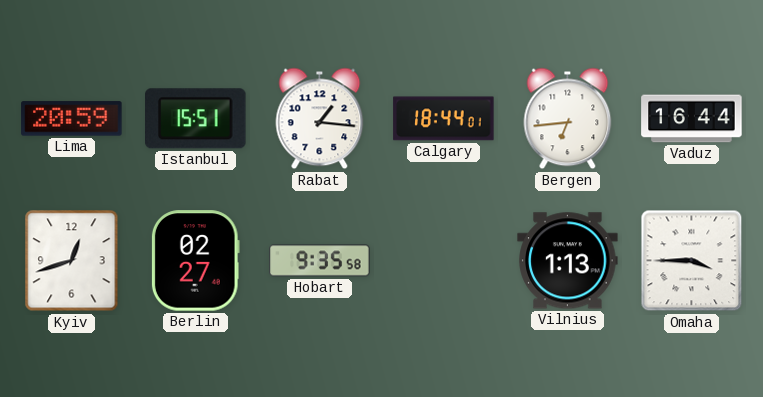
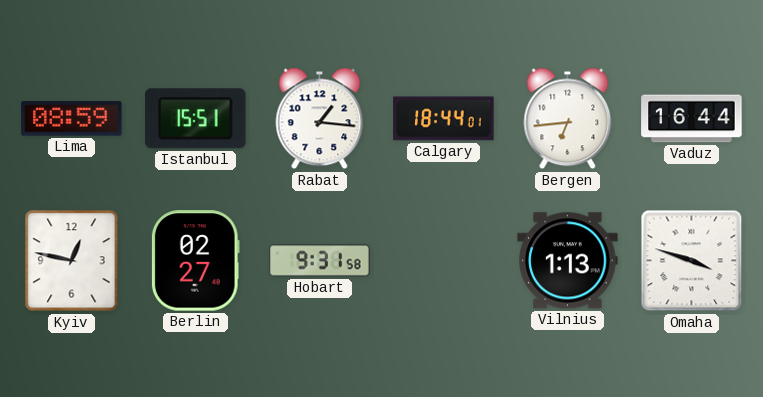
Lima: 20:59 -> 08:59
Kyiv: 12:42 -> 12:47
Hobart: 9:35 -> 9:31
Omaha: 3:45 -> 3:48
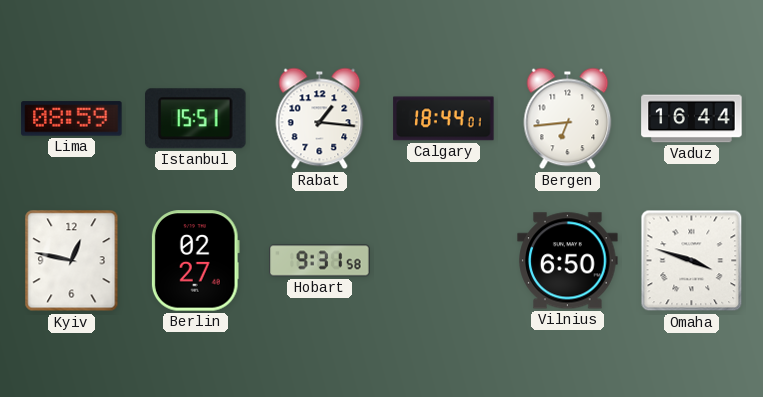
Vilnius: 1:13 -> 6:50
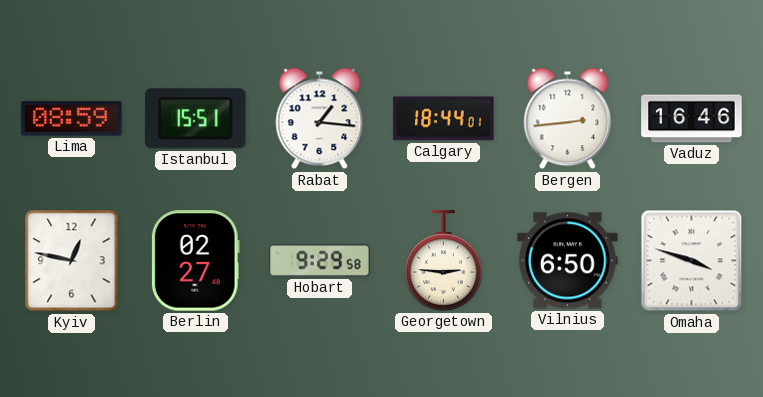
Bergen: 6:44 -> 2:44
Vaduz: 16:44 -> 16:46
Hobart: 9:31 -> 9:29
Georgetown: none -> 2:46
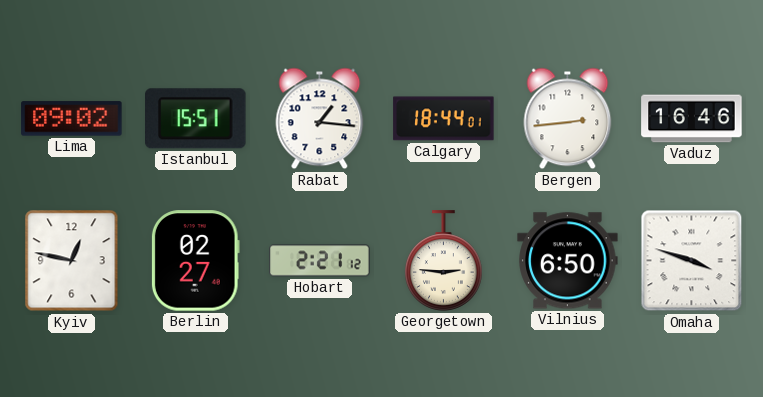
Lima: 08:59 -> 09:02
Hobart: 9:29 -> 2:21
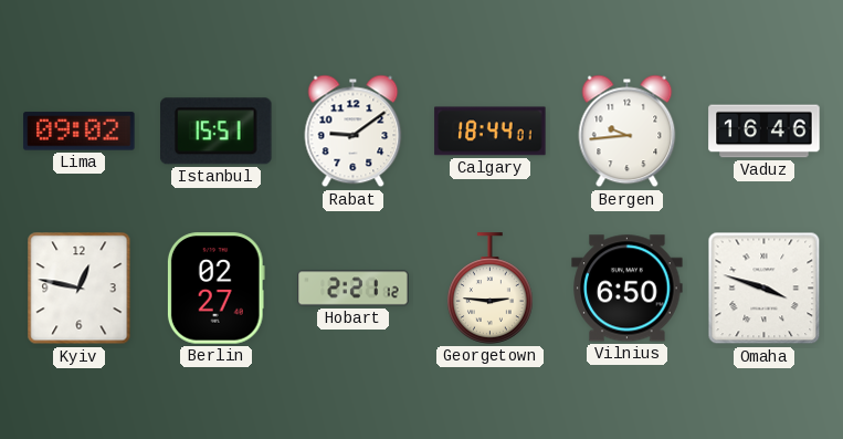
Rabat: 1:16 -> 9:09
Bergen: 2:44 -> 9:44
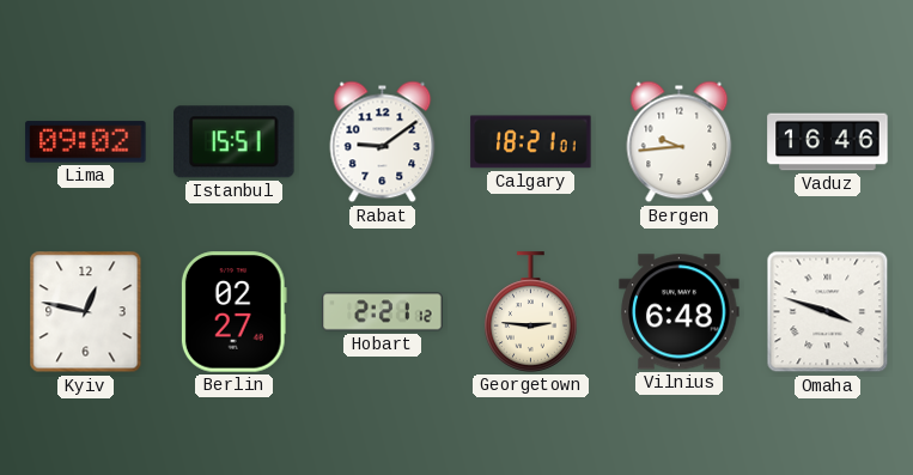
Calgary: 18:44 -> 18:21
Vilnius: 6:50 -> 6:48
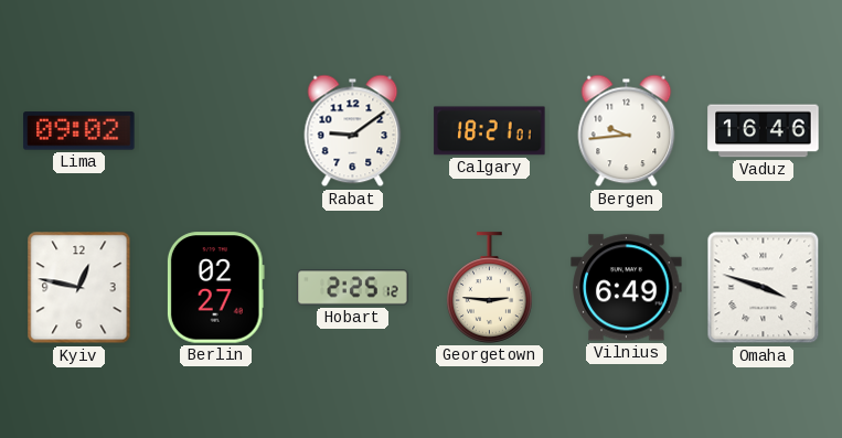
Istanbul: 15:51 -> none
Hobart: 2:21 -> 2:25
Vilnius: 6:48 -> 6:49
